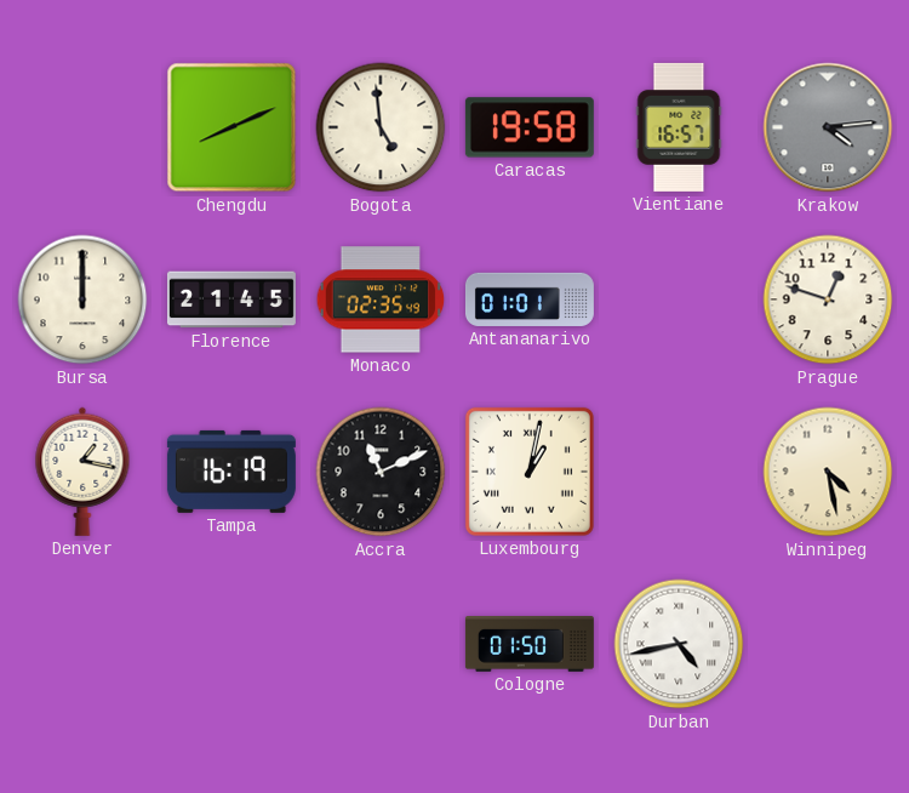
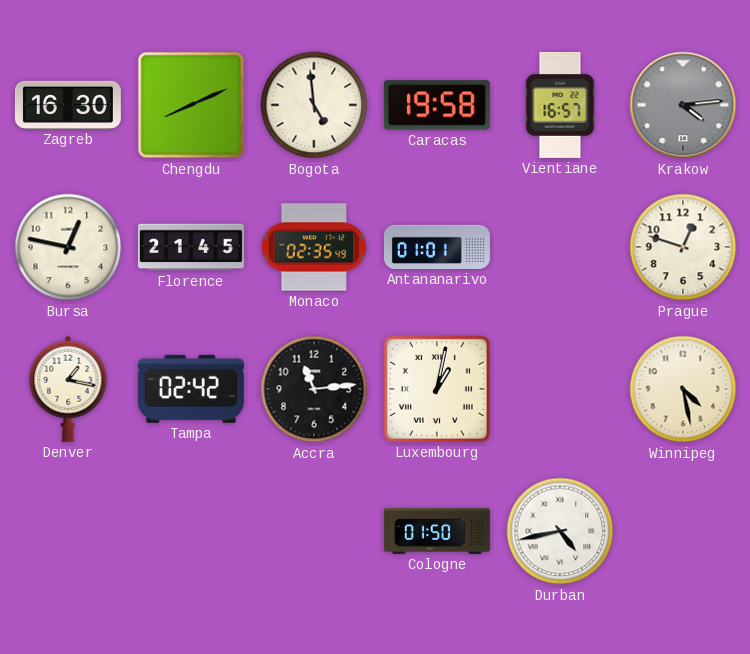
Zagreb: none -> 16:30
Bursa: 12:00 -> 12:47
Tampa: 16:19 -> 02:42
Accra: 11:11 -> 11:14
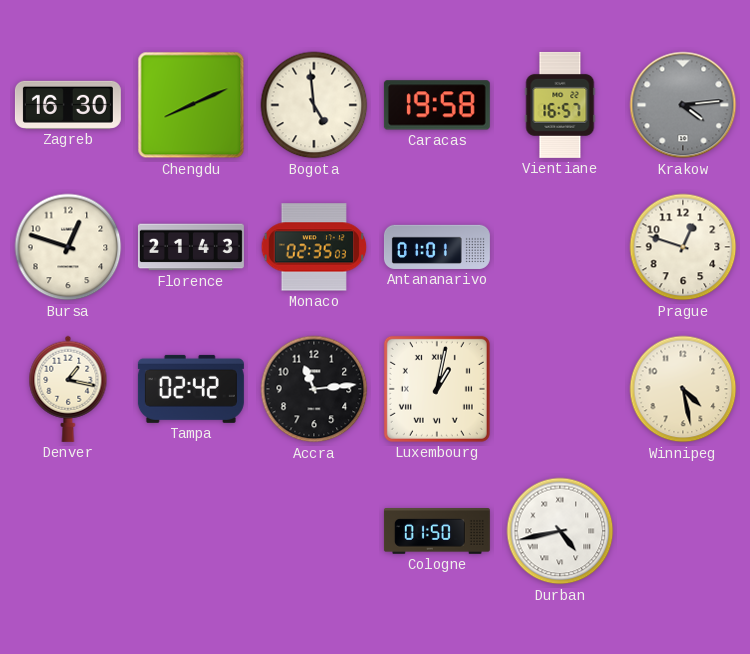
Bursa: 12:47 -> 12:48
Florence: 21:45 -> 21:43
Monaco: 02:35:49 -> 02:35:03
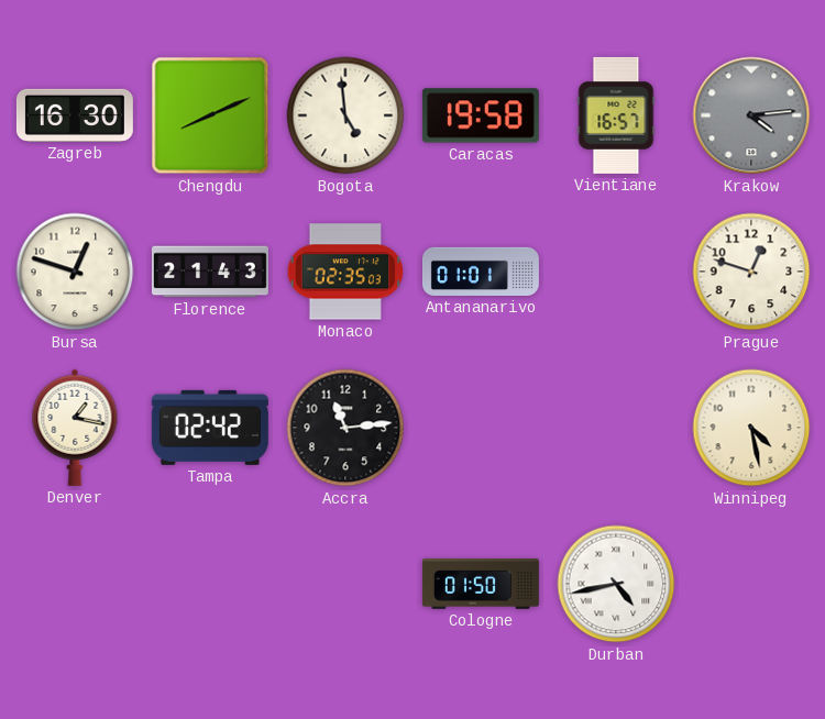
Luxembourg: 1:02 -> none
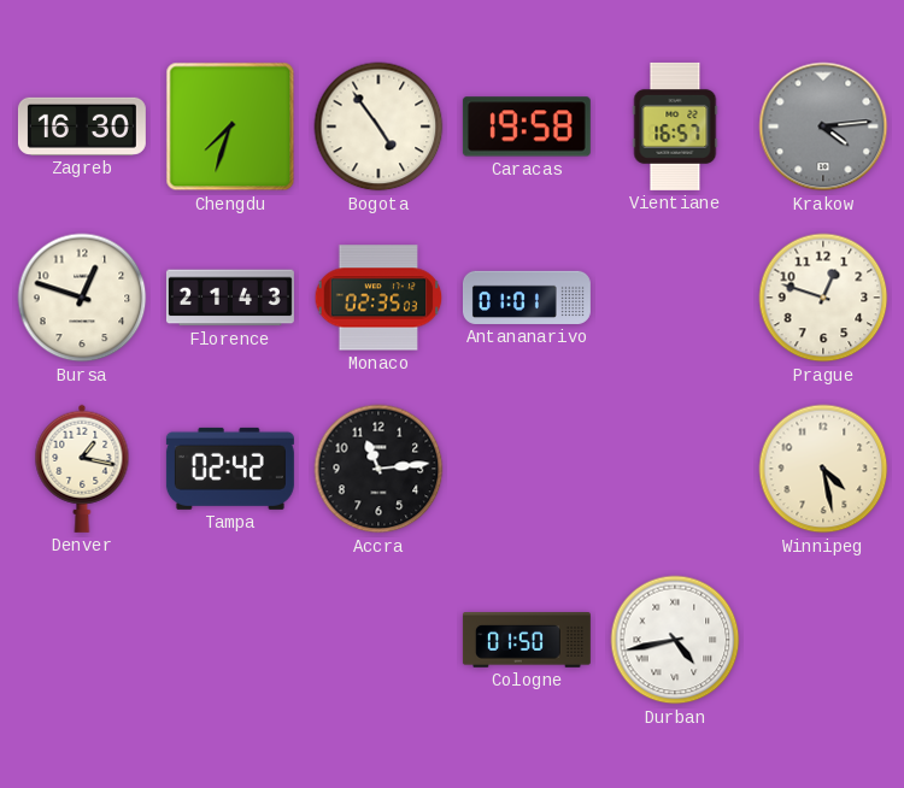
Chengdu: 8:11 -> 7:33
Bogota: 4:59 -> 4:54
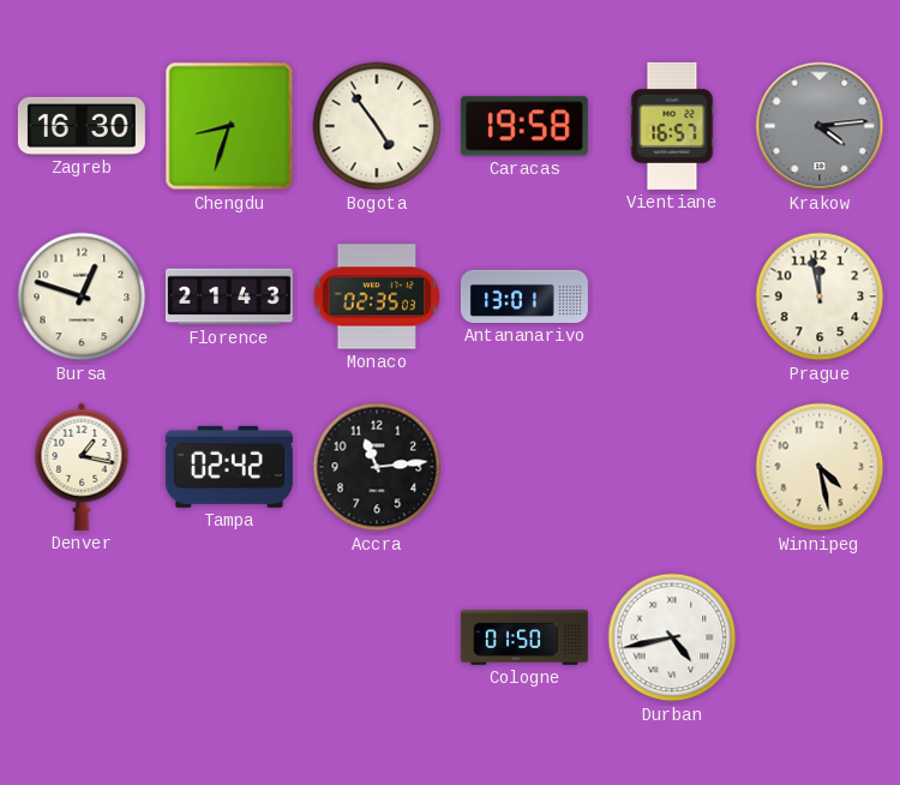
Chengdu: 7:33 -> 8:33
Antananarivo: 01:01 -> 13:01
Prague: 12:48 -> 11:58
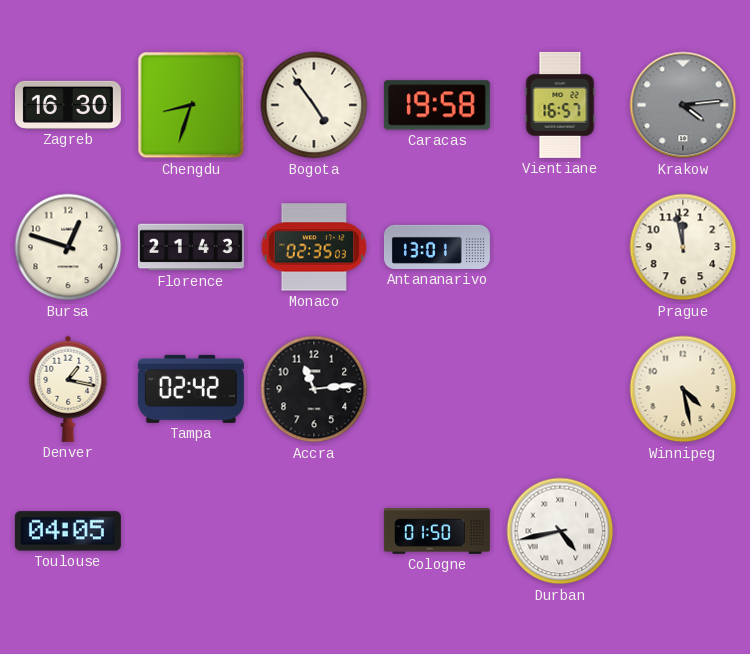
Toulouse: none -> 04:05
